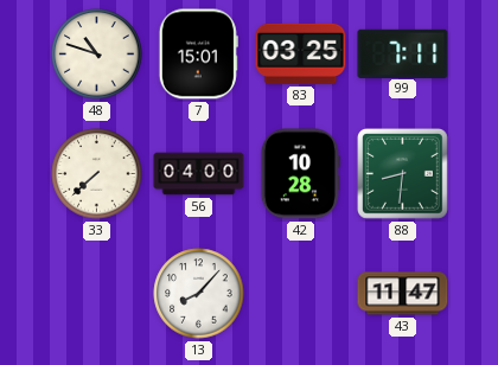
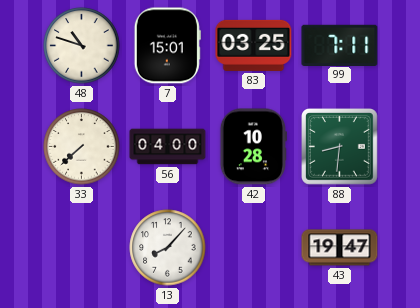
43: 11:47 -> 19:47
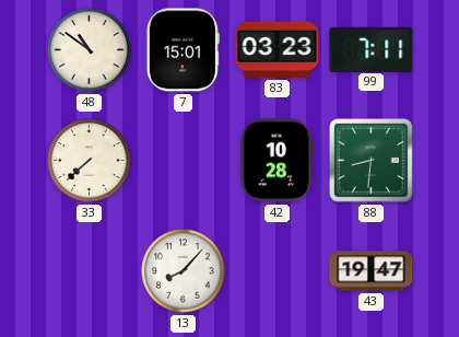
48: 10:48 -> 10:51
83: 03:25 -> 03:23
56: 04:00 -> none
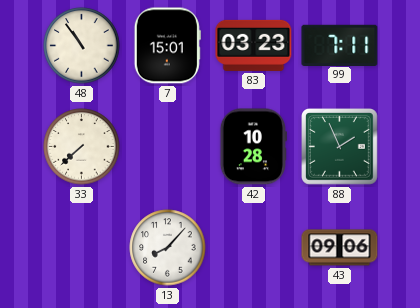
48: 10:51 -> 10:54
88: 8:31 -> 1:56
43: 19:47 -> 09:06
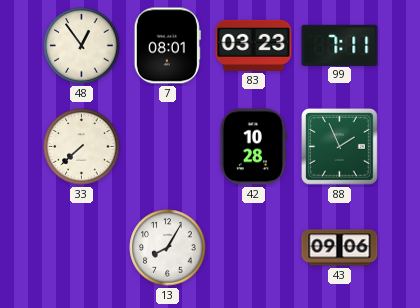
48: 10:54 -> 12:54
7: 15:01 -> 08:01
13: 8:07 -> 8:05
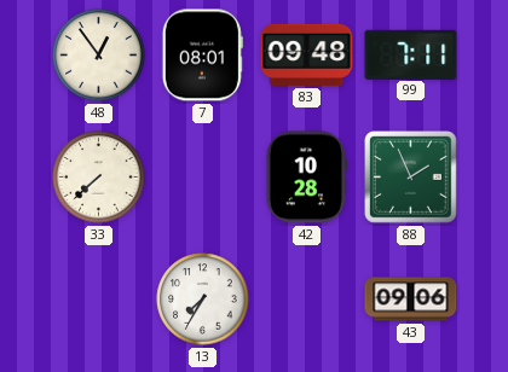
83: 03:23 -> 09:48
13: 8:05 -> 7:35
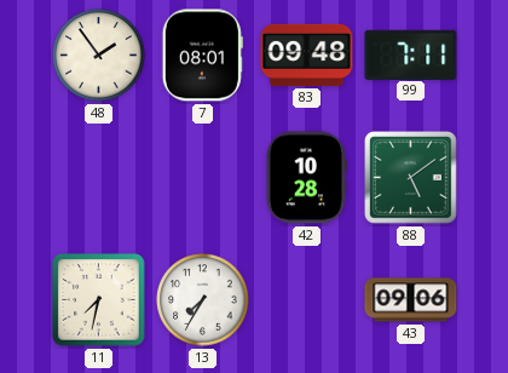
48: 12:54 -> 1:54
33: 7:38 -> none
88: 1:56 -> 5:09
11: none -> 7:32
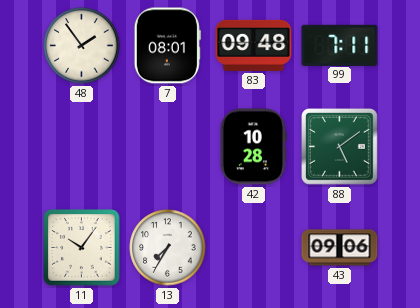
11: 7:32 -> 10:06
